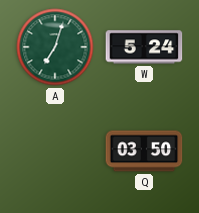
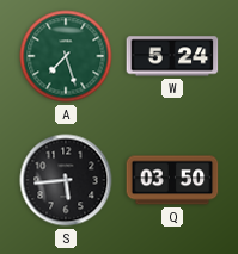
A: 7:03 -> 7:27
S: none -> 5:44
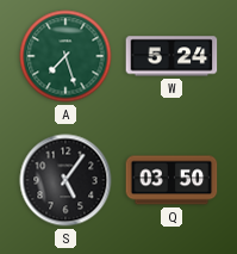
S: 5:44 -> 5:06
